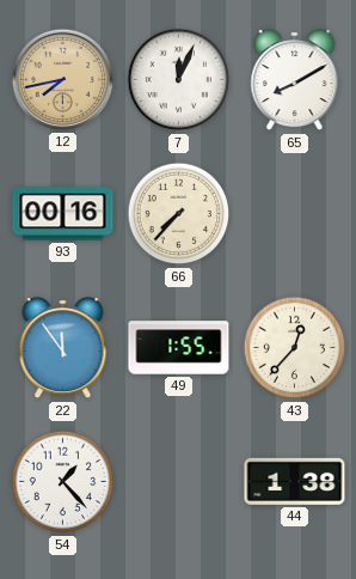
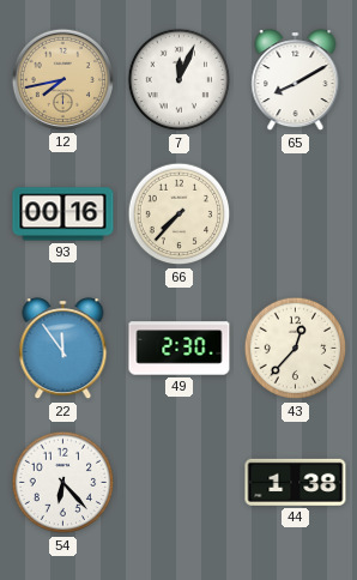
49: 1:55 -> 2:30
54: 1:23 -> 6:23
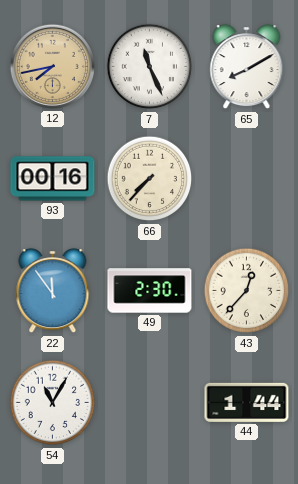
7: 12:04 -> 11:26
54: 6:23 -> 11:05
44: 1:38 -> 1:44
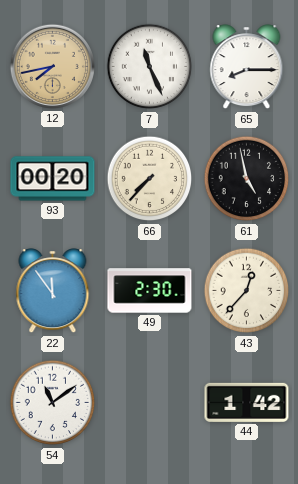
65: 8:10 -> 8:15
93: 00:16 -> 00:20
61: none -> 4:58
54: 11:05 -> 11:09
44: 1:44 -> 1:42
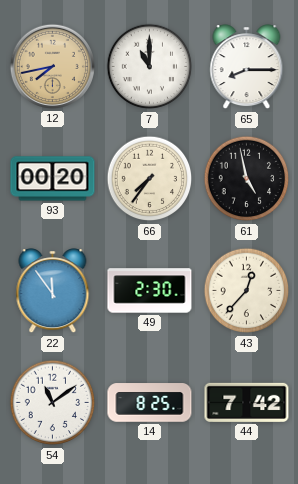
7: 11:26 -> 11:00
66: 7:37 -> 7:36
14: none -> 8:25
44: 1:42 -> 7:42
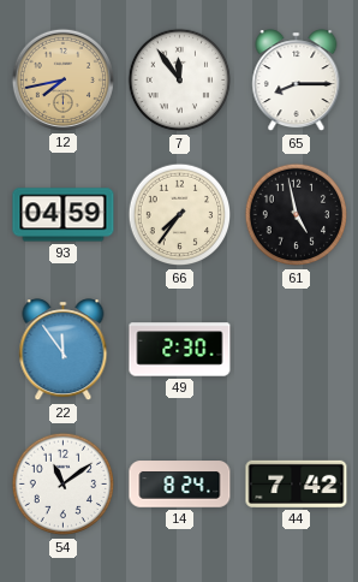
7: 11:00 -> 11:54
93: 00:20 -> 04:59
43: 12:37 -> none
14: 8:25 -> 8:24
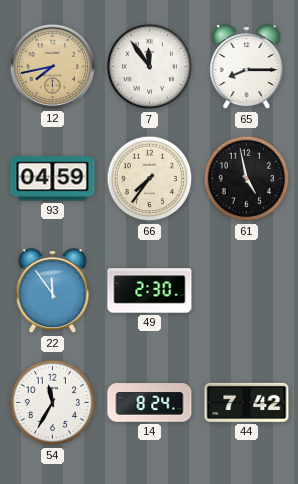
54: 11:09 -> 11:35
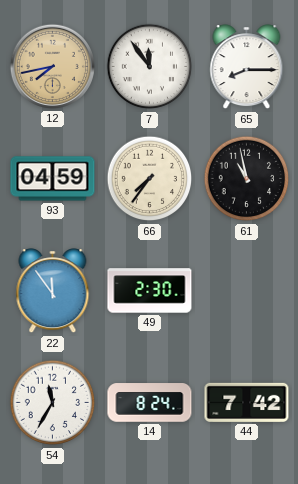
61: 4:58 -> 10:58
